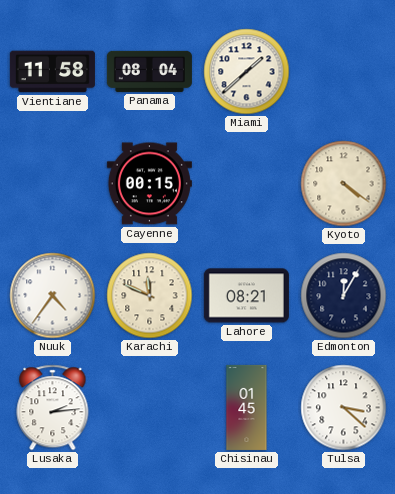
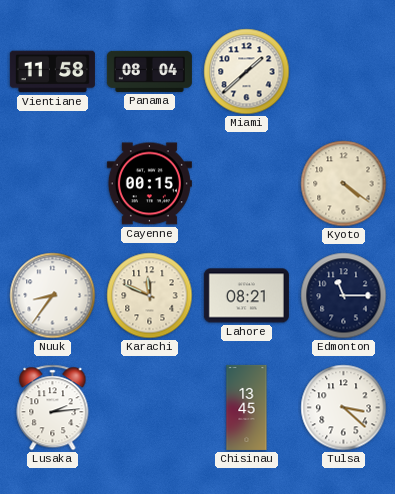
Nuuk: 4:36 -> 8:36
Edmonton: 12:05 -> 11:15
Chisinau: 01:45 -> 13:45
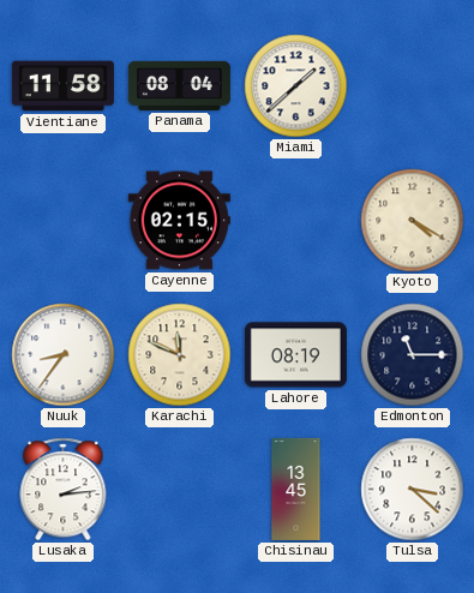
Cayenne: 00:15 -> 02:15
Kyoto: 4:21 -> 4:20
Lahore: 08:21 -> 08:19
